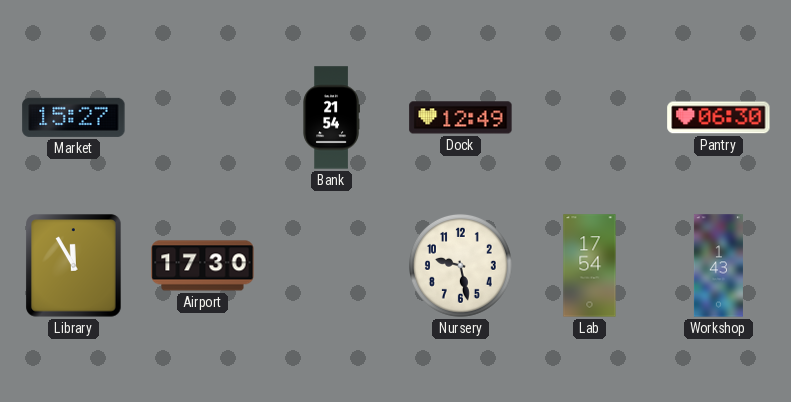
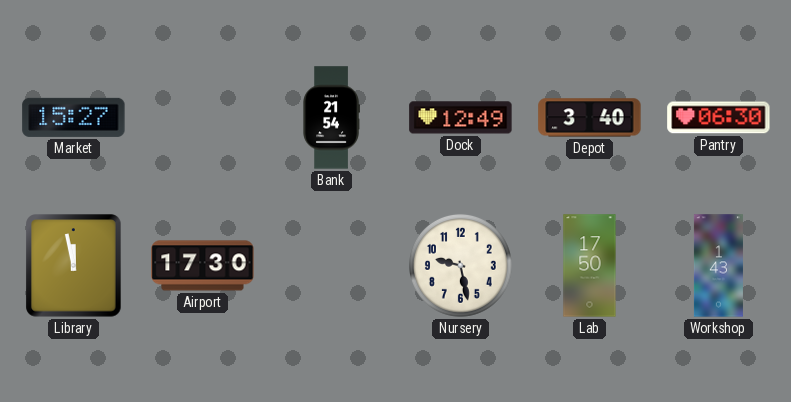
Depot: none -> 3:40
Library: 11:55 -> 11:58
Lab: 17:54 -> 17:50
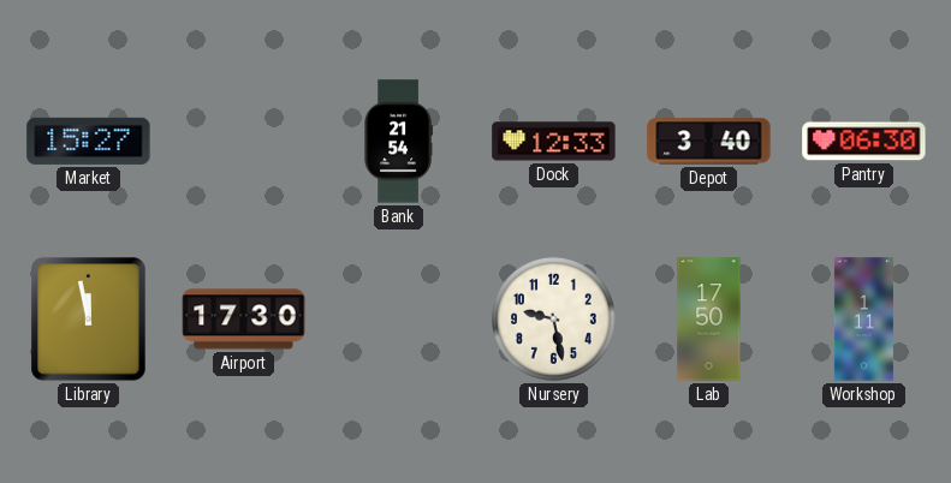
Dock: 12:49 -> 12:33
Workshop: 1:43 -> 1:11
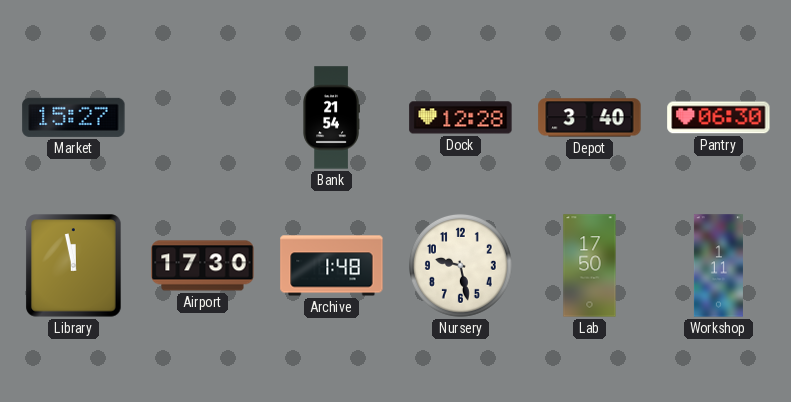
Dock: 12:33 -> 12:28
Archive: none -> 1:48
